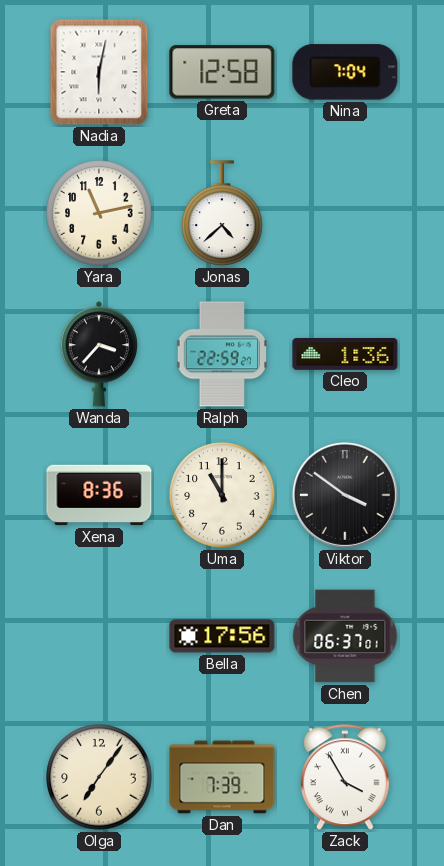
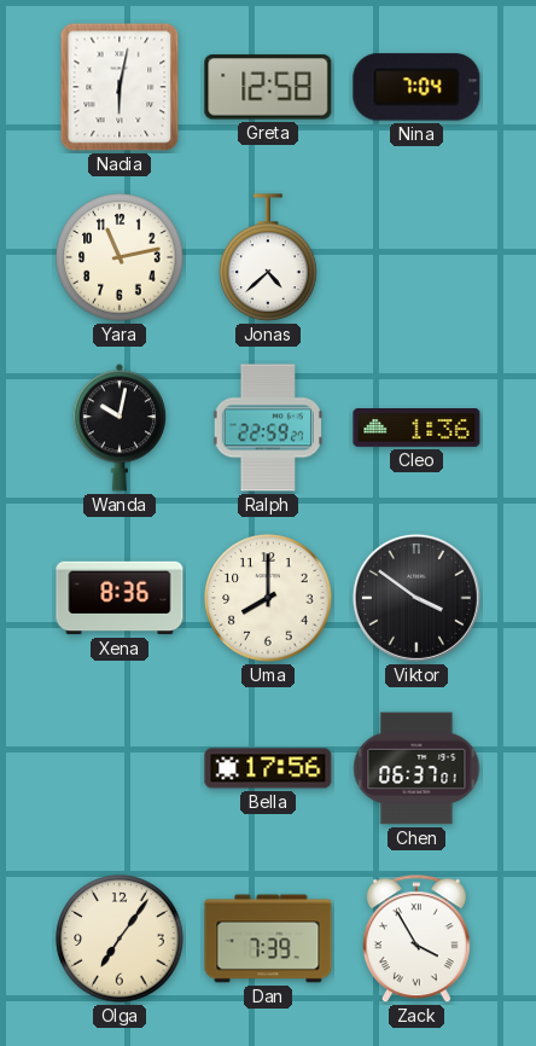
Wanda: 3:37 -> 10:02
Uma: 11:00 -> 8:00
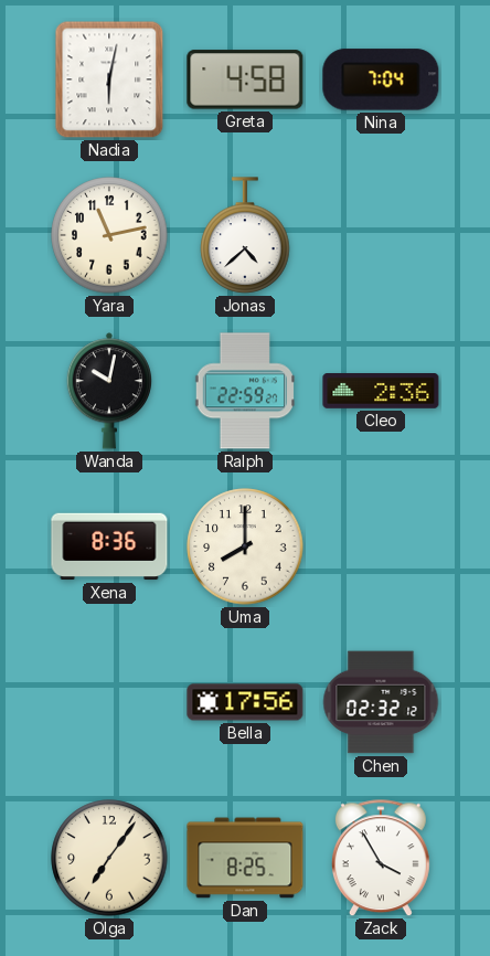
Greta: 12:58 -> 4:58
Cleo: 1:36 -> 2:36
Viktor: 3:51 -> none
Chen: 06:37 -> 02:32
Dan: 7:39 -> 8:25
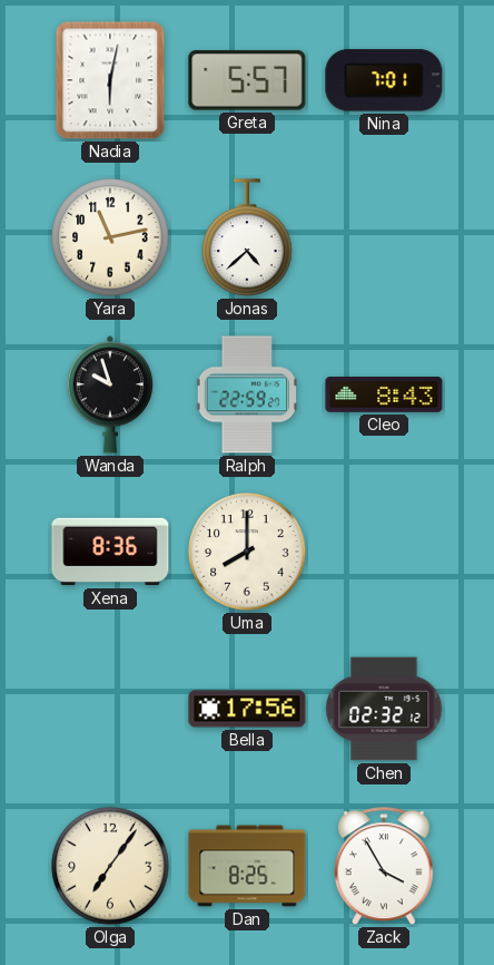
Greta: 4:58 -> 5:57
Nina: 7:04 -> 7:01
Wanda: 10:02 -> 9:57
Cleo: 2:36 -> 8:43
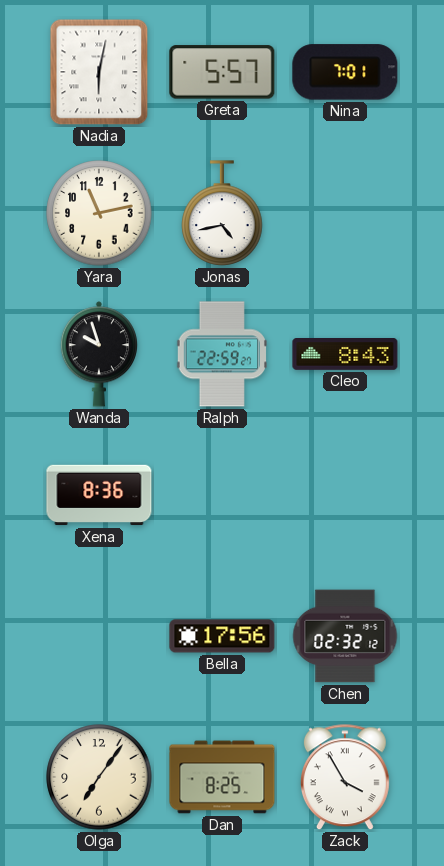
Jonas: 4:38 -> 4:43
Uma: 8:00 -> none
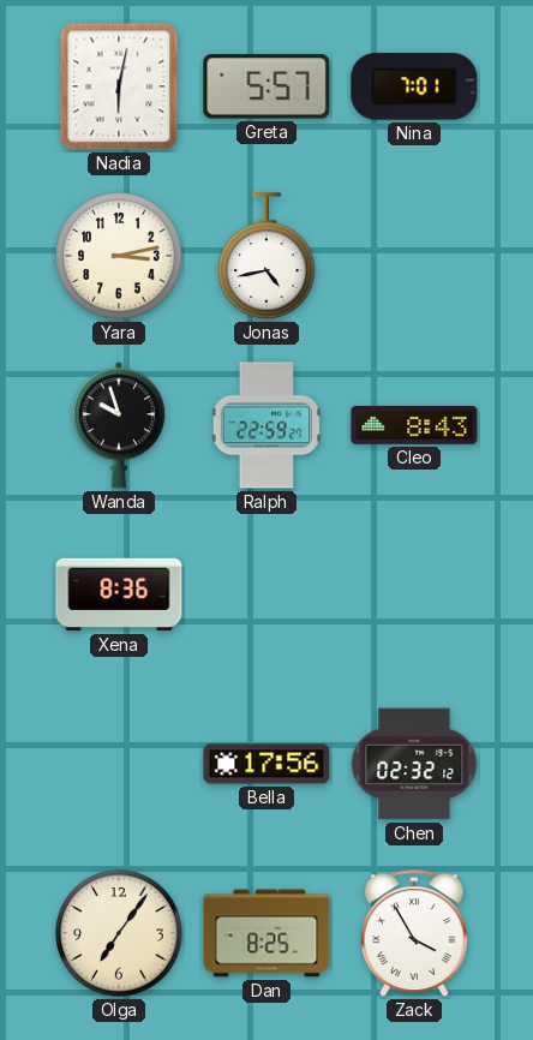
Yara: 11:13 -> 3:13
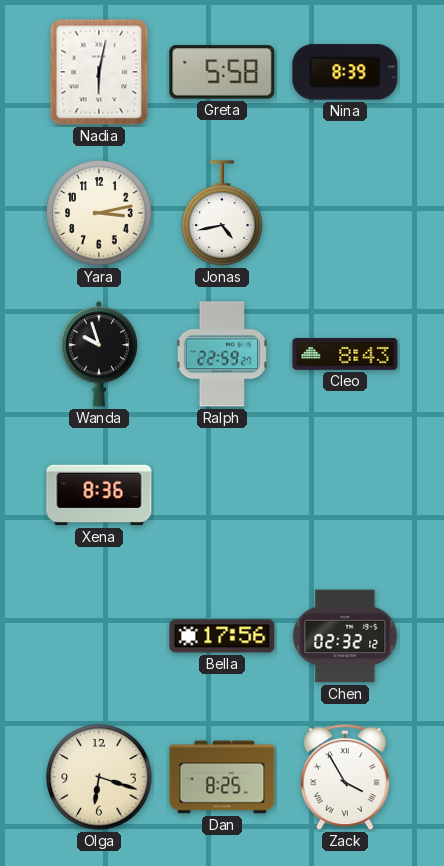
Greta: 5:57 -> 5:58
Nina: 7:01 -> 8:39
Olga: 7:06 -> 6:18
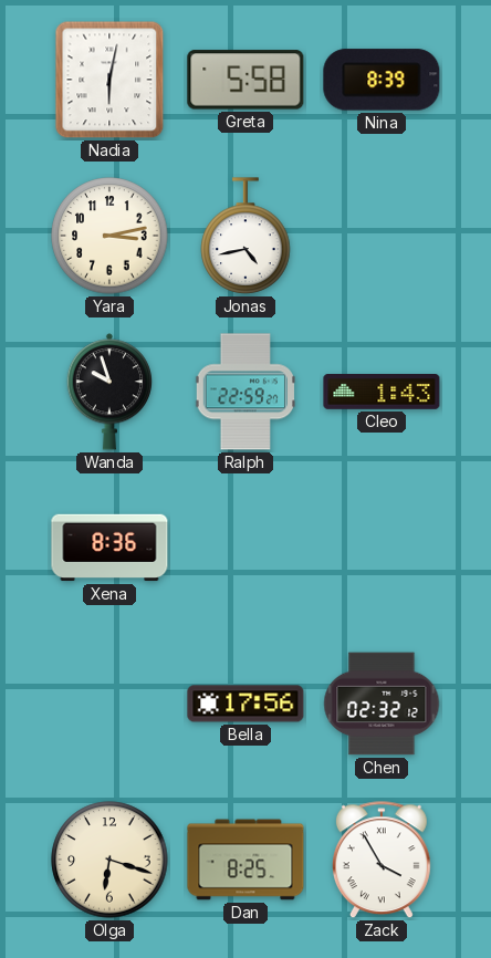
Cleo: 8:43 -> 1:43
